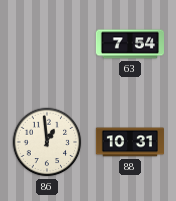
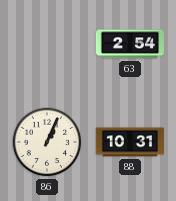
63: 7:54 -> 2:54
86: 12:59 -> 1:04
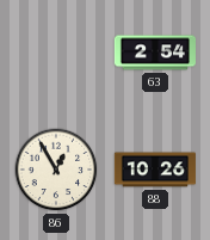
86: 1:04 -> 12:55
88: 10:31 -> 10:26
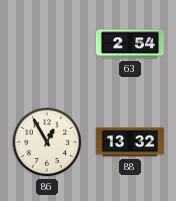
88: 10:26 -> 13:32
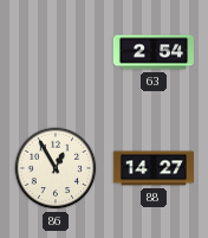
88: 13:32 -> 14:27
